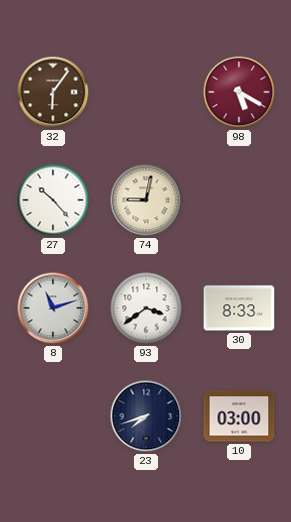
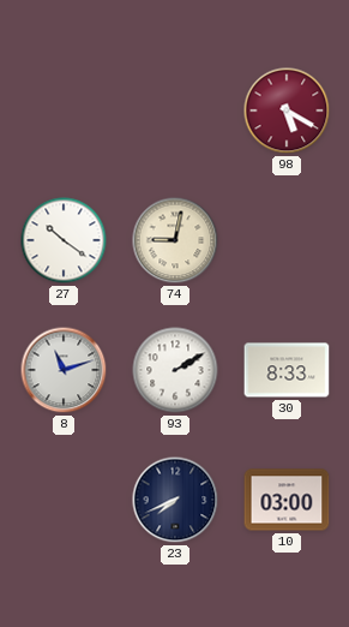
32: 6:06 -> none
27: 10:23 -> 10:21
93: 3:39 -> 2:10
23: 7:42 -> 7:41
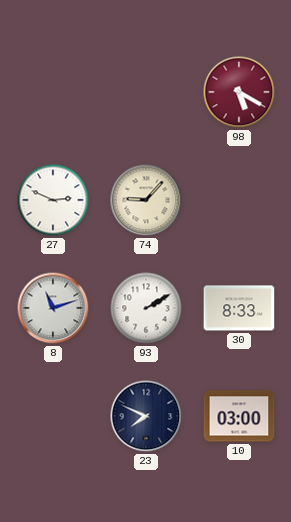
27: 10:21 -> 2:49
74: 9:02 -> 9:07
23: 7:41 -> 7:49
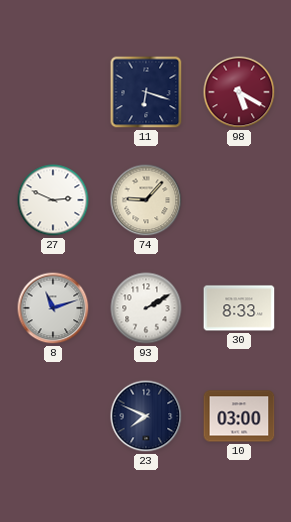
11: none -> 6:18
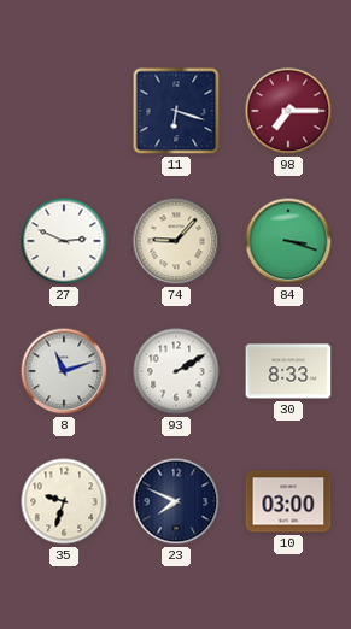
98: 5:20 -> 7:15
84: none -> 3:18
35: none -> 9:33
